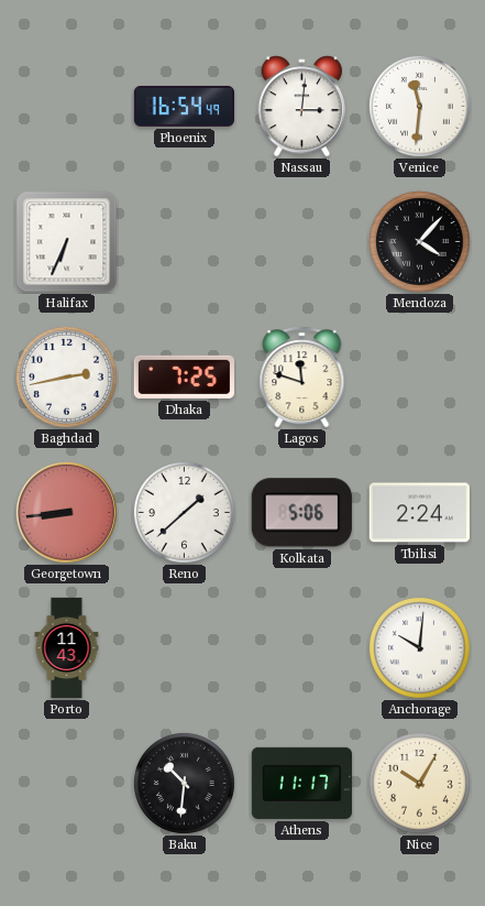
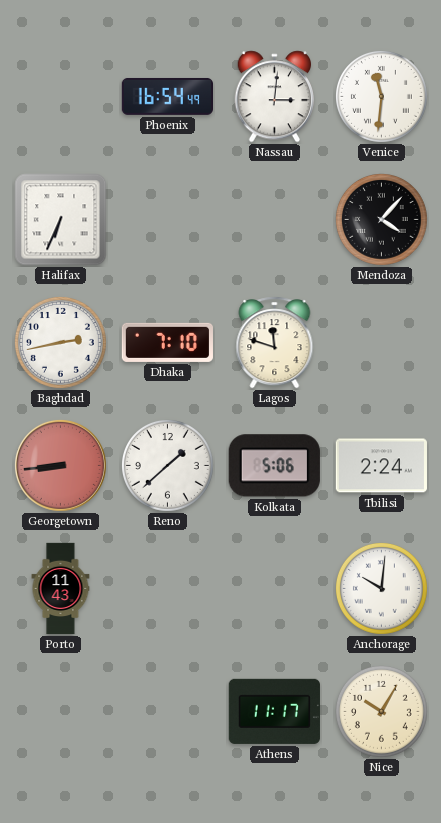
Dhaka: 7:25 -> 7:10
Baku: 10:31 -> none
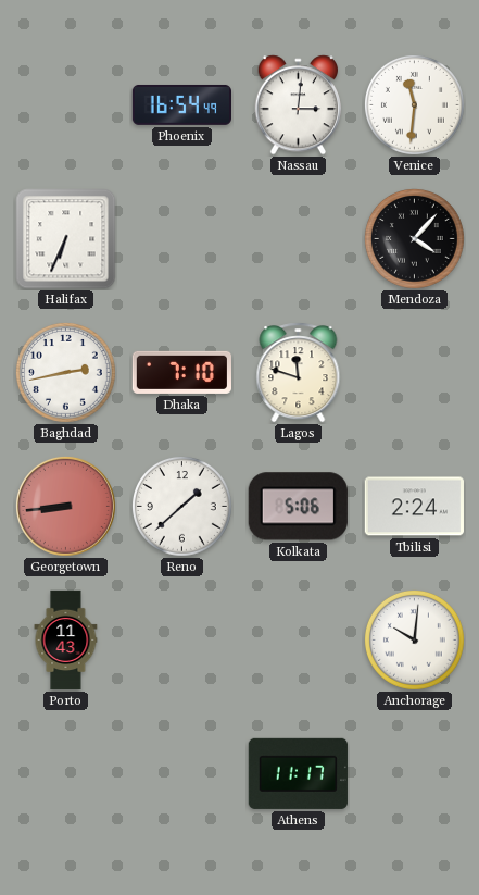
Nice: 10:05 -> none
